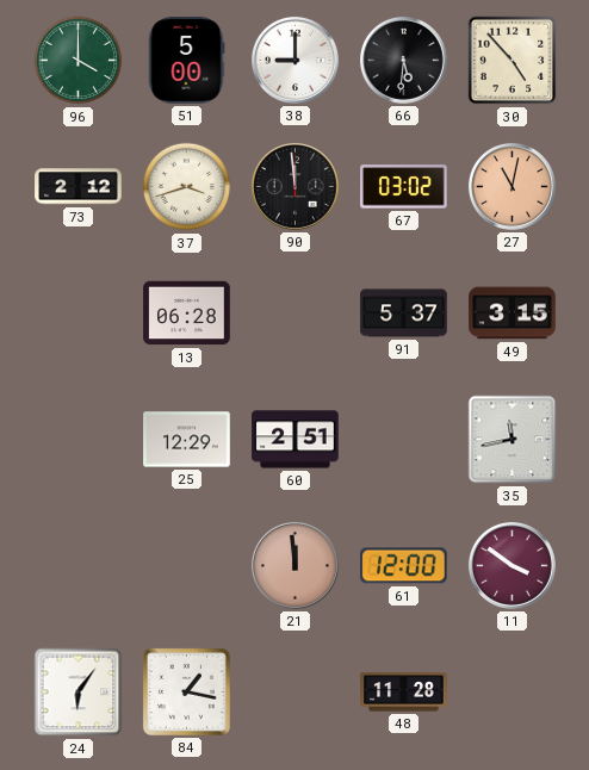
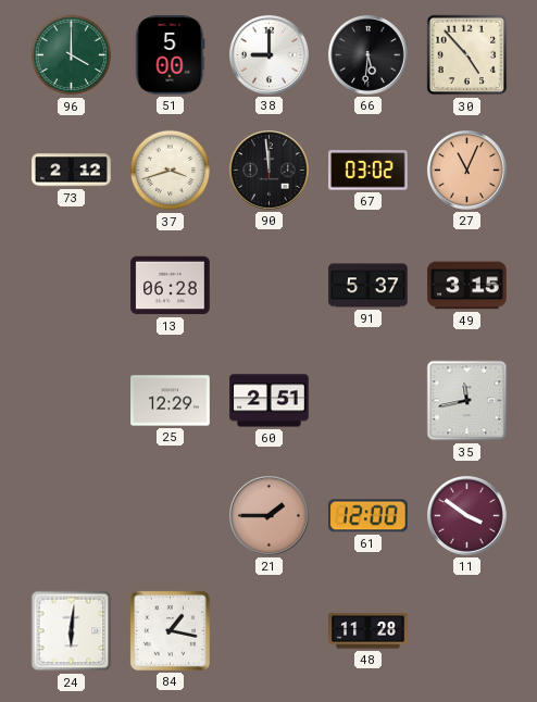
27: 11:02 -> 11:04
21: 11:59 -> 1:45
24: 6:06 -> 6:01
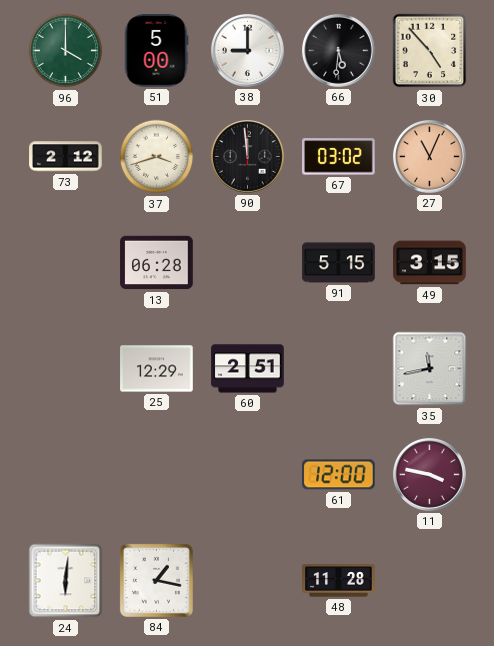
91: 5:37 -> 5:15
21: 1:45 -> none
11: 3:51 -> 3:47
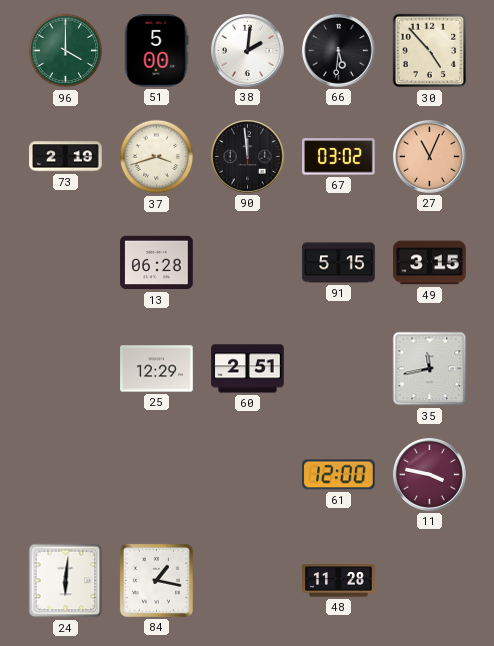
38: 9:00 -> 2:01
73: 2:12 -> 2:19
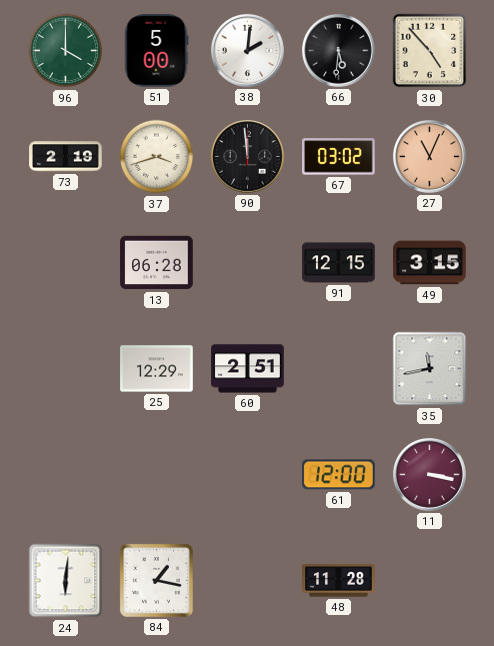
91: 5:15 -> 12:15
11: 3:47 -> 3:17
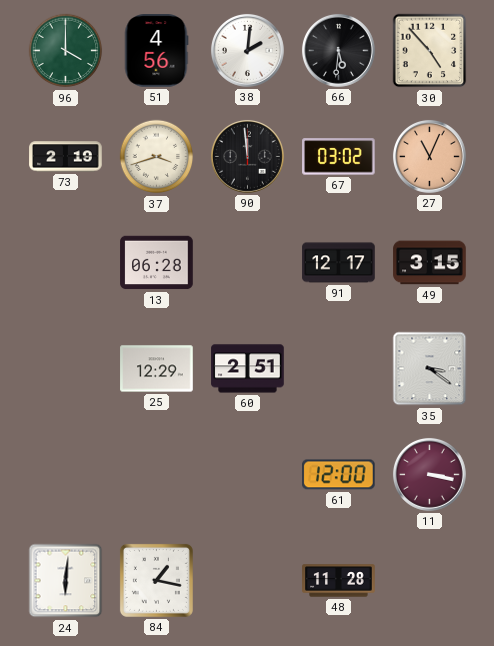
51: 5:00 -> 4:56
91: 12:15 -> 12:17
35: 11:43 -> 3:21
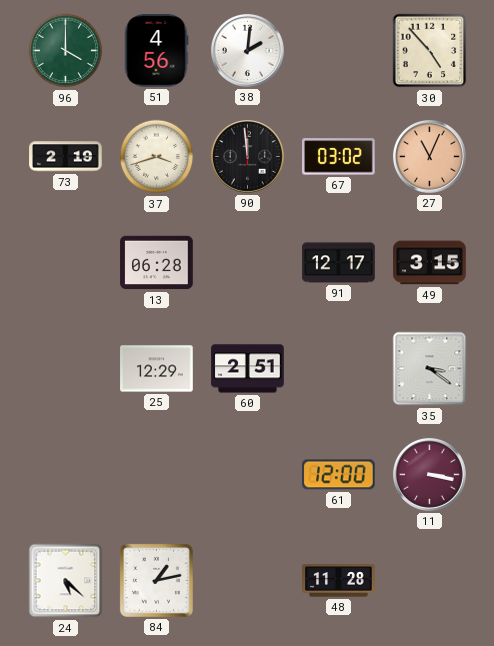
66: 5:31 -> none
24: 6:01 -> 5:22
84: 1:17 -> 1:13
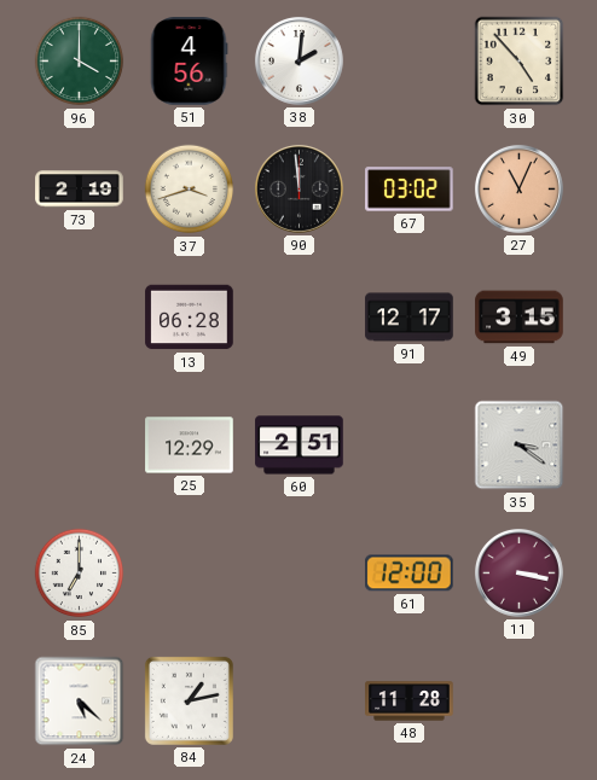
85: none -> 7:00
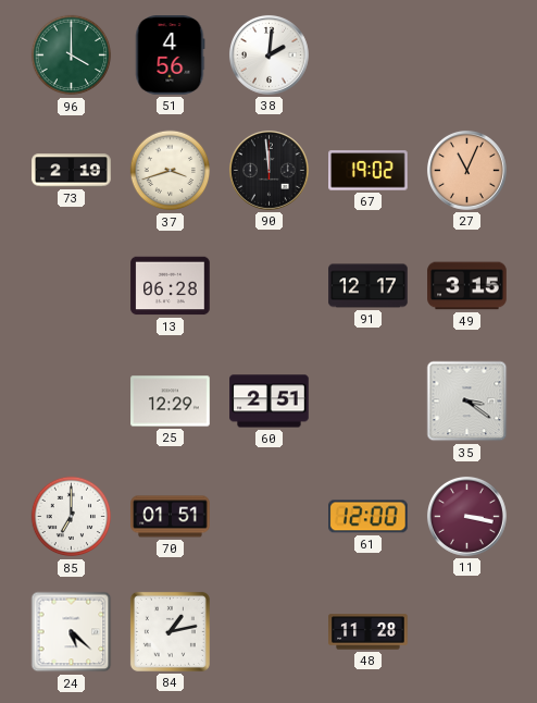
30: 4:53 -> none
67: 03:02 -> 19:02
70: none -> 01:51
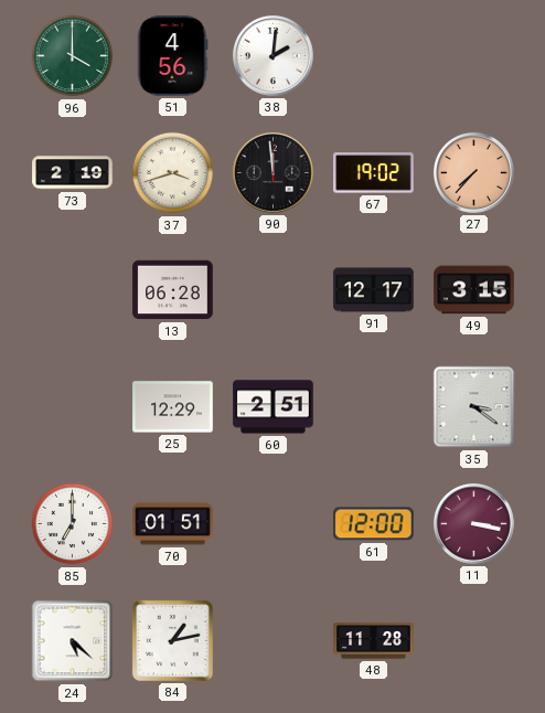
27: 11:04 -> 7:37
